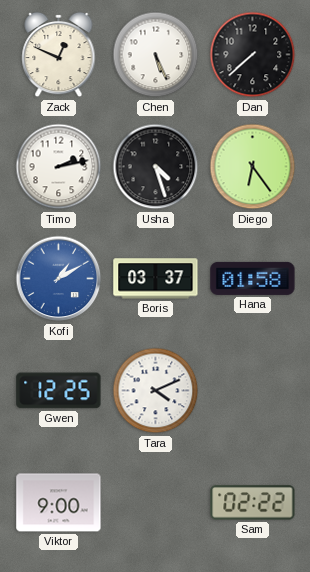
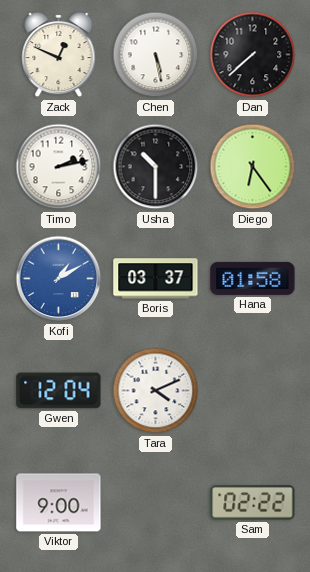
Chen: 5:26 -> 5:28
Usha: 4:27 -> 10:30
Gwen: 12:25 -> 12:04
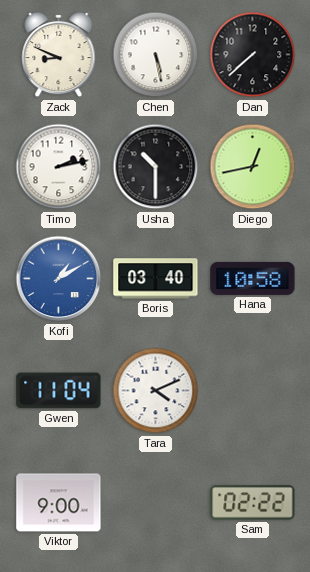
Zack: 12:49 -> 8:49
Diego: 6:24 -> 12:43
Boris: 03:37 -> 03:40
Hana: 01:58 -> 10:58
Gwen: 12:04 -> 11:04
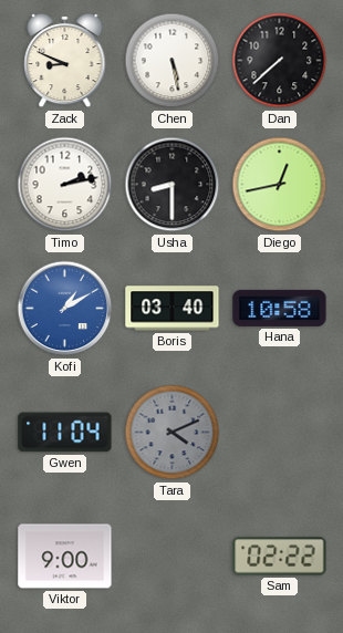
Usha: 10:30 -> 8:30
Tara dial: white -> grey
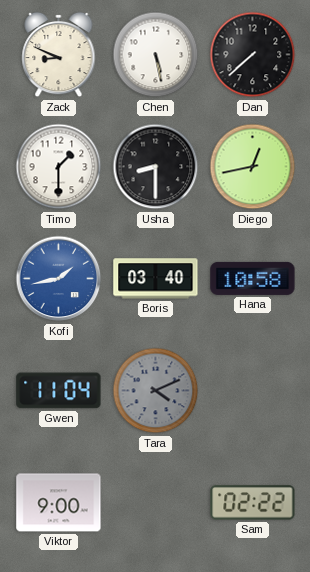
Timo: 2:13 -> 1:30
Kofi: 1:10 -> 1:43
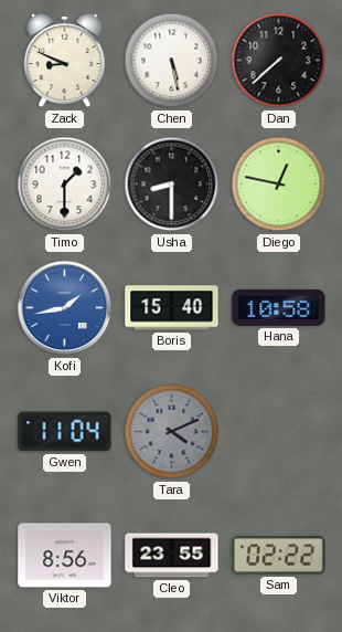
Diego: 12:43 -> 12:47
Boris: 03:40 -> 15:40
Viktor: 9:00 -> 8:56
Cleo: none -> 23:55
